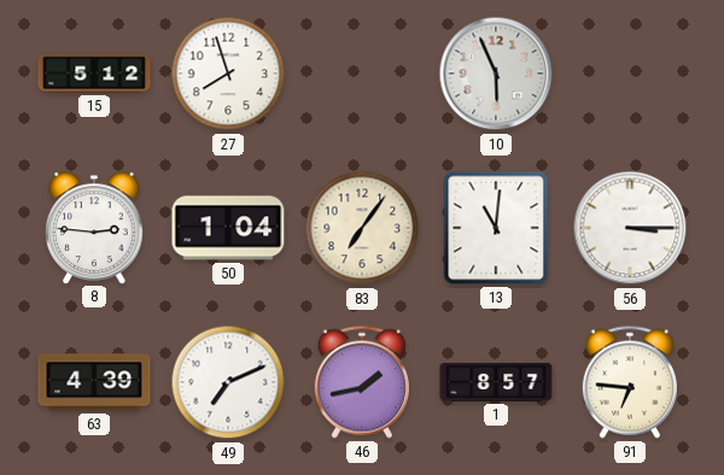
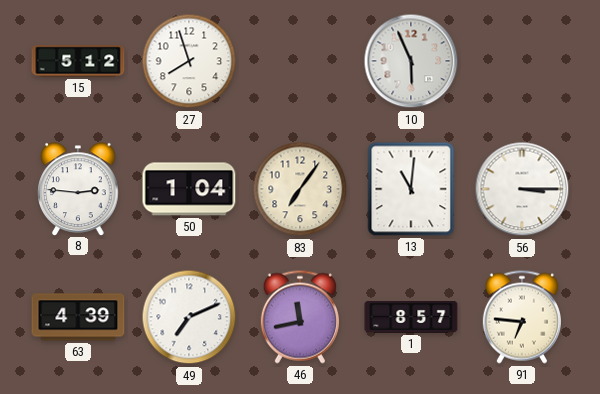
46: 1:43 -> 11:43
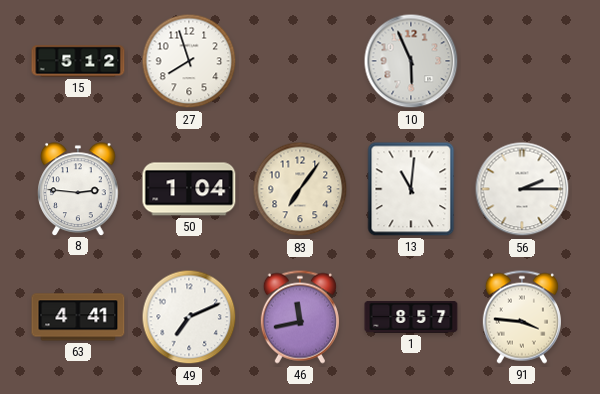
56: 3:15 -> 2:15
63: 4:39 -> 4:41
91: 6:46 -> 3:46
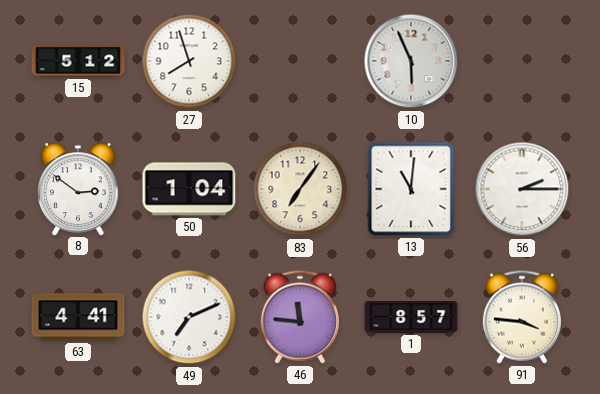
8: 2:46 -> 2:51
46: 11:43 -> 11:46
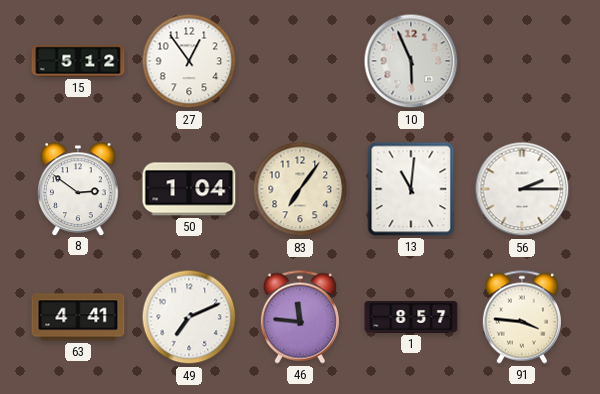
27: 7:57 -> 12:54
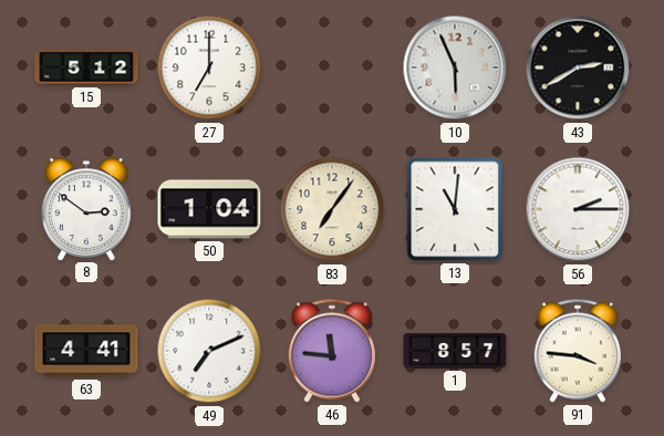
27: 12:54 -> 7:00
43: none -> 2:40
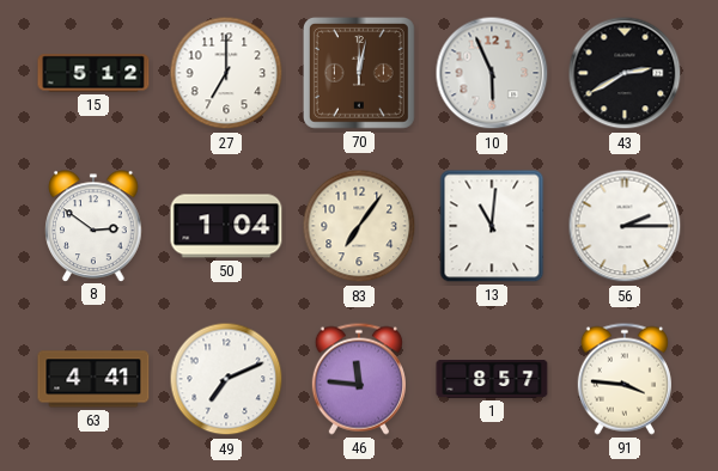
70: none -> 12:02
